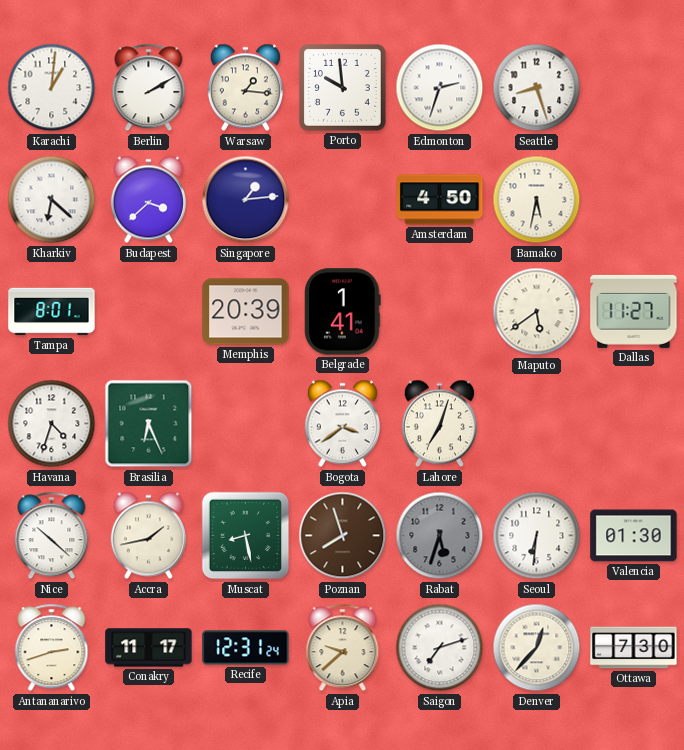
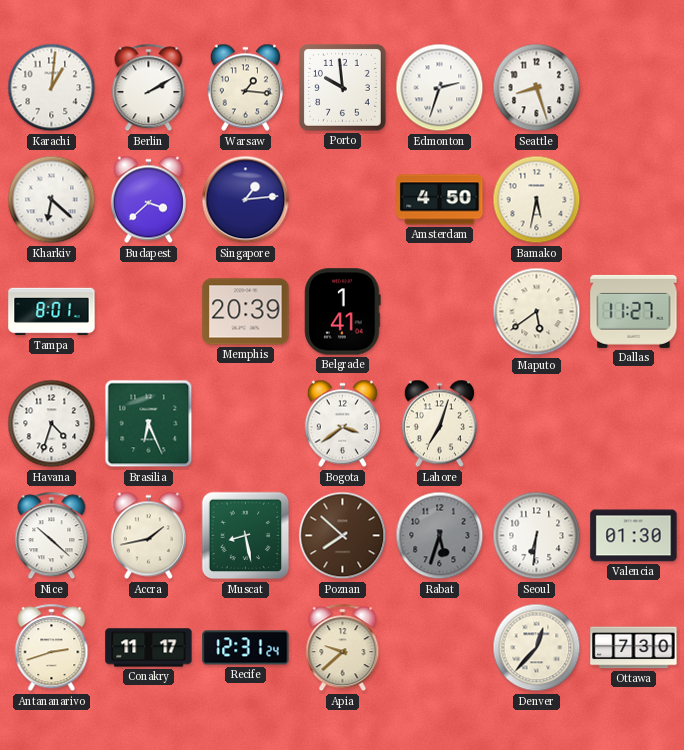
Poznan: 7:57 -> 7:52
Saigon: 7:12 -> none
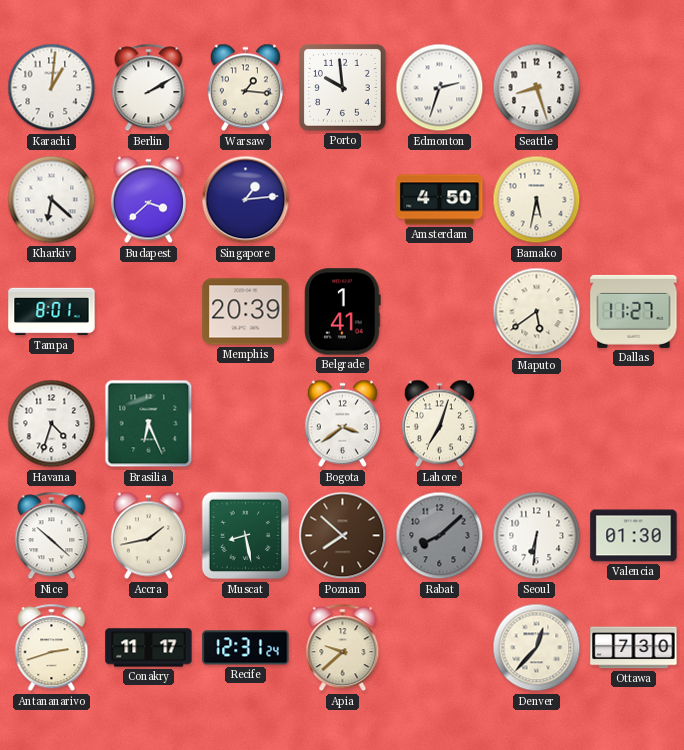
Rabat: 5:33 -> 8:08
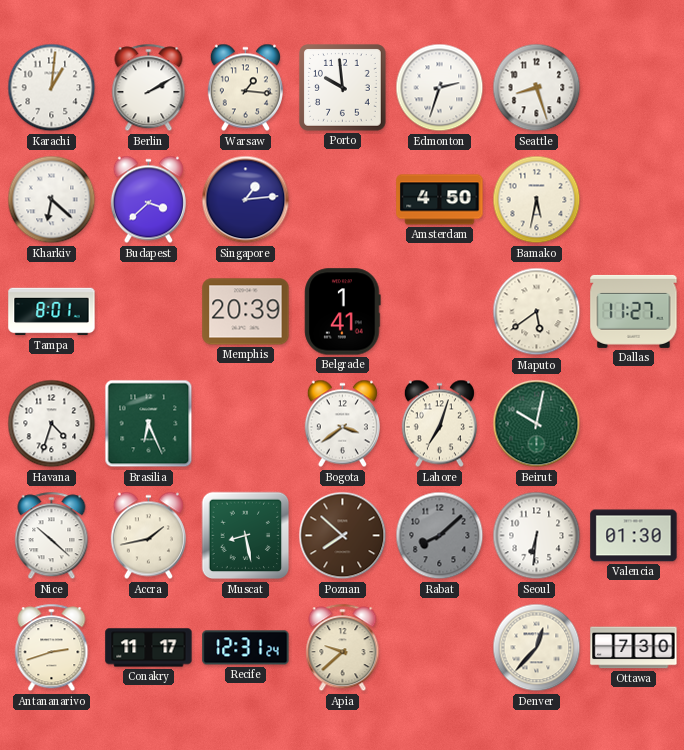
Beirut: none -> 10:02
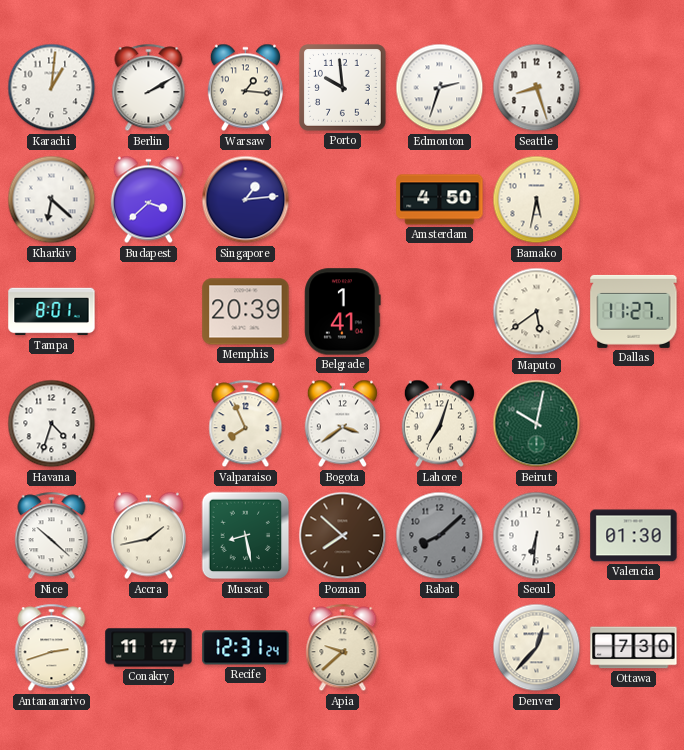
Brasilia: 6:26 -> none
Valparaiso: none -> 7:56
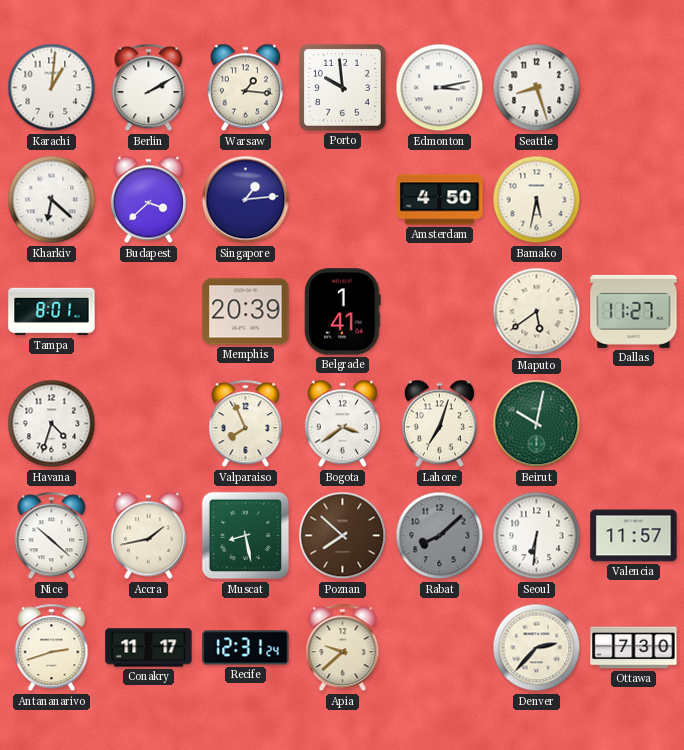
Edmonton: 2:33 -> 3:13
Valencia: 01:30 -> 11:57
Denver: 12:37 -> 2:37
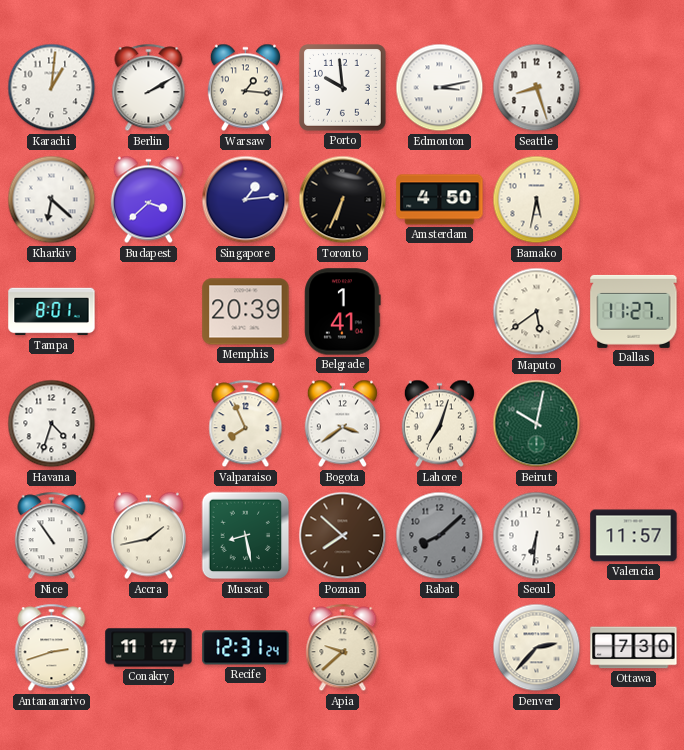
Toronto: none -> 6:34
Nice: 10:22 -> 10:54
